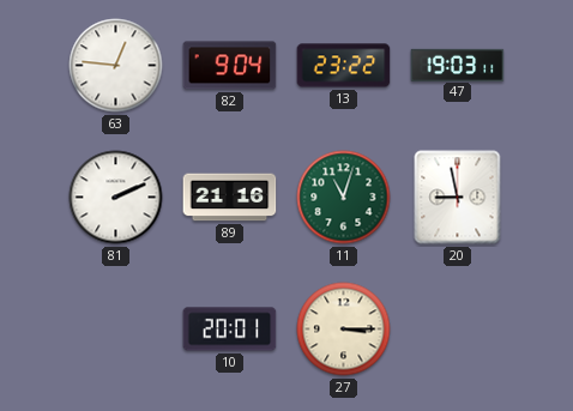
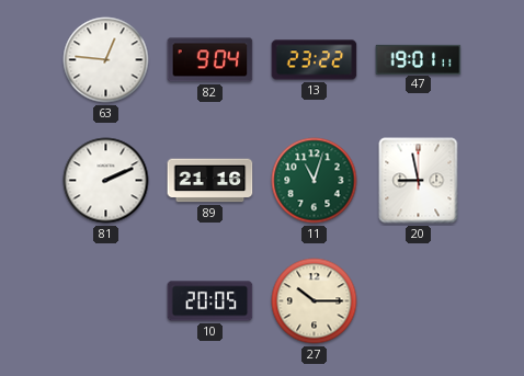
47: 19:03 -> 19:01
10: 20:01 -> 20:05
27: 3:15 -> 10:15
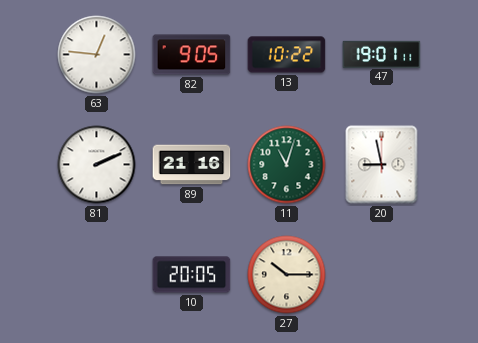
82: 9:04 -> 9:05
13: 23:22 -> 10:22
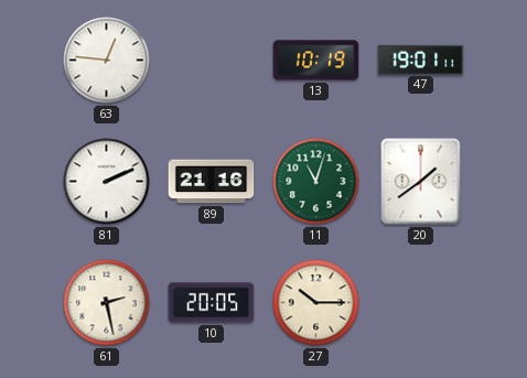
82: 9:05 -> none
13: 10:22 -> 10:19
20: 8:58 -> 1:39
61: none -> 2:28
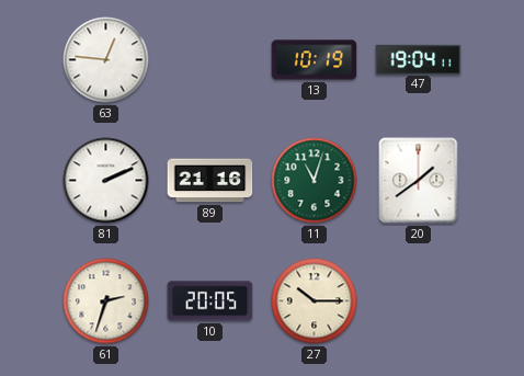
47: 19:01 -> 19:04
61: 2:28 -> 2:33
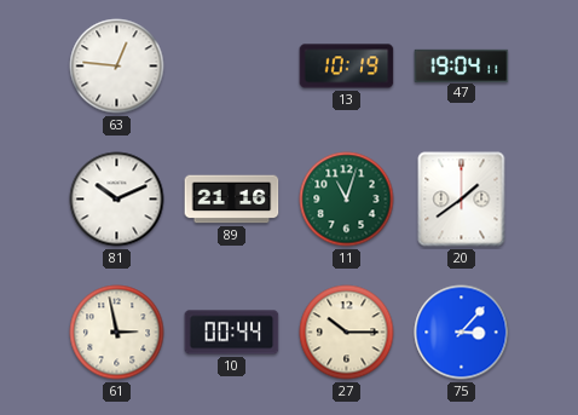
81: 2:11 -> 10:11
61: 2:33 -> 2:58
10: 20:05 -> 00:44
75: none -> 3:07
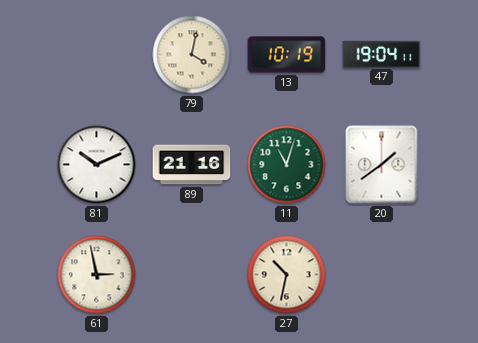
63: 12:46 -> none
79: none -> 4:02
10: 00:44 -> none
27: 10:15 -> 10:32
75: 3:07 -> none
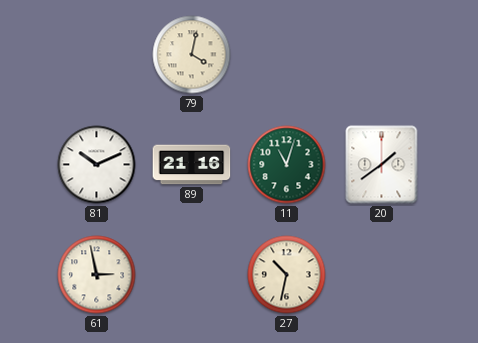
13: 10:19 -> none
47: 19:04 -> none
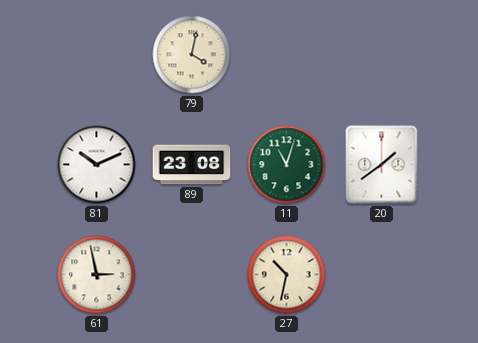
89: 21:16 -> 23:08
